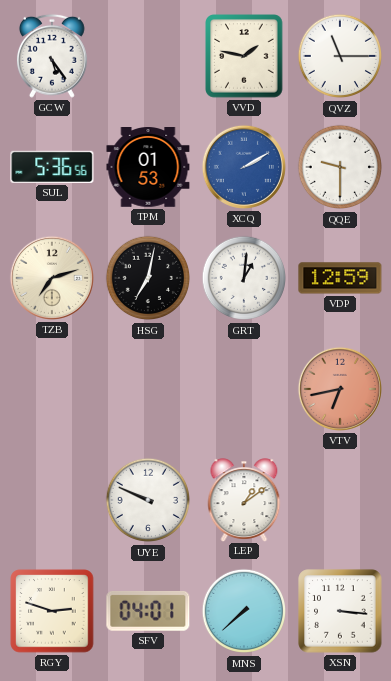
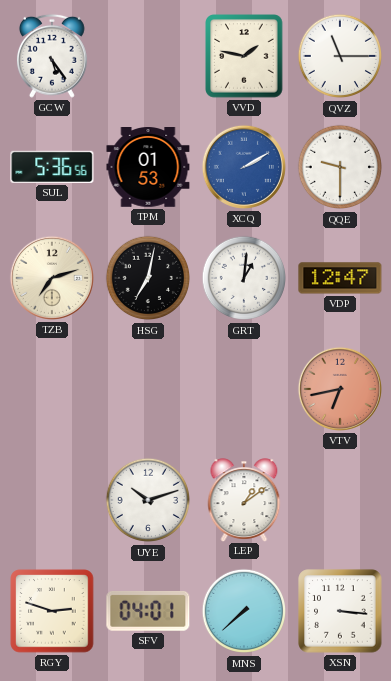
VDP: 12:59 -> 12:47
UYE: 9:49 -> 10:12
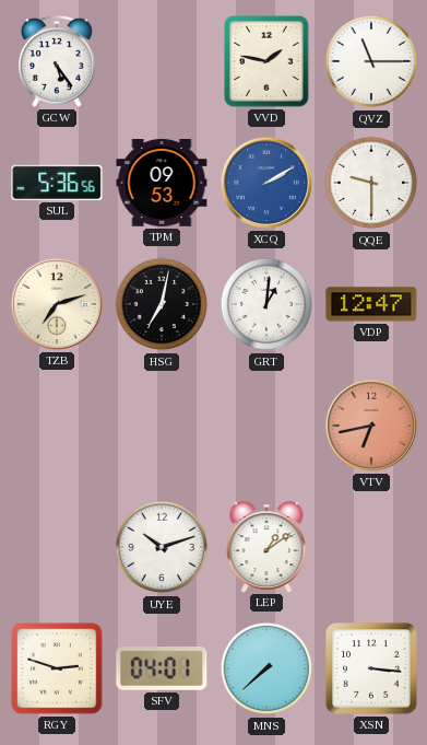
TPM: 01:53 -> 09:53
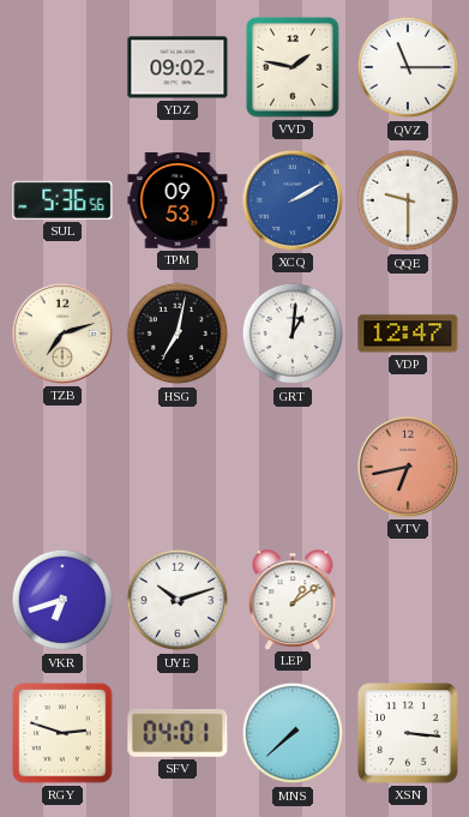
GCW: 5:24 -> none
YDZ: none -> 09:02
VKR: none -> 6:42
